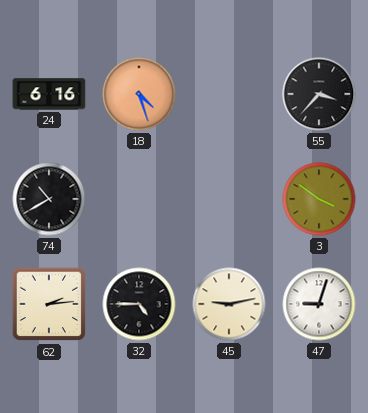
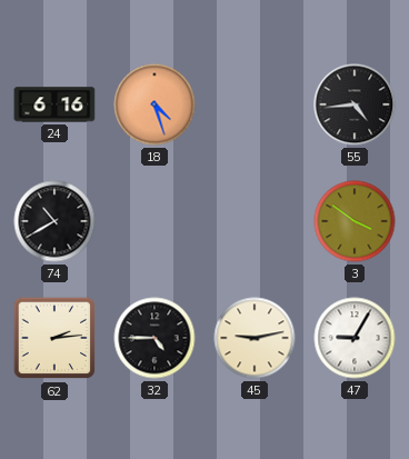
55: 3:37 -> 4:44
47: 9:03 -> 9:05
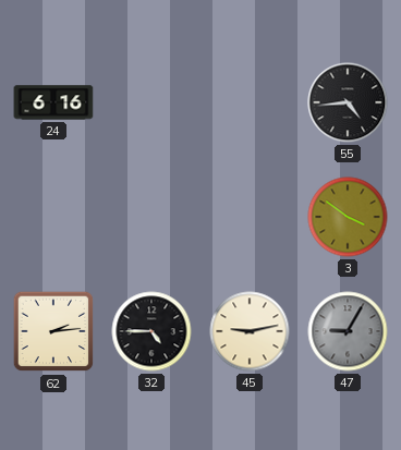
18: 4:27 -> none
74: 10:40 -> none
47 dial: white -> grey
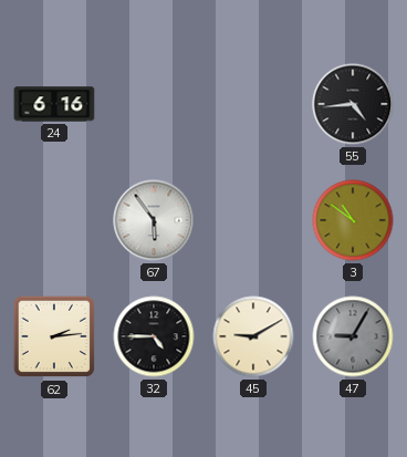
67: none -> 5:54
3: 3:51 -> 10:51
45: 9:13 -> 9:10
